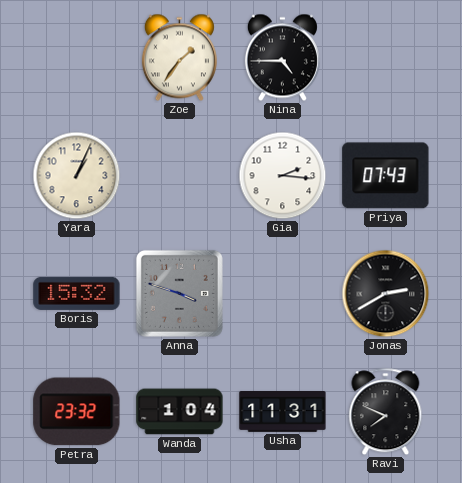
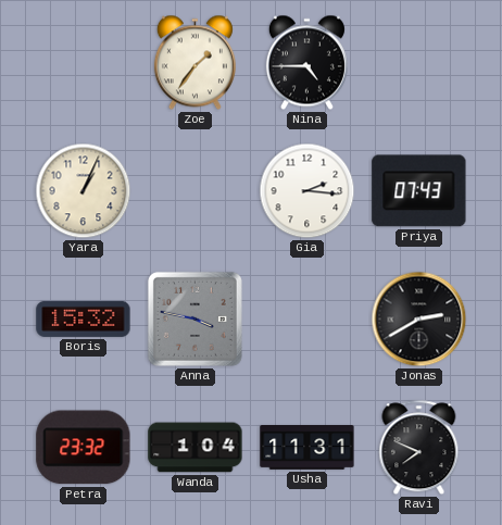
Anna: 3:48 -> 3:47
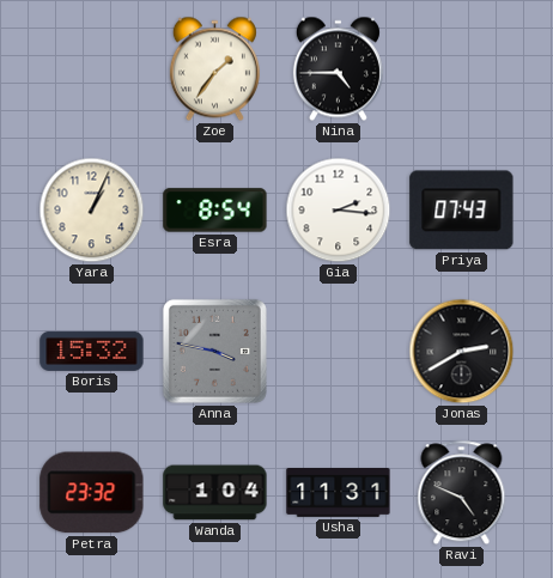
Esra: none -> 8:54
Ravi: 7:49 -> 4:49
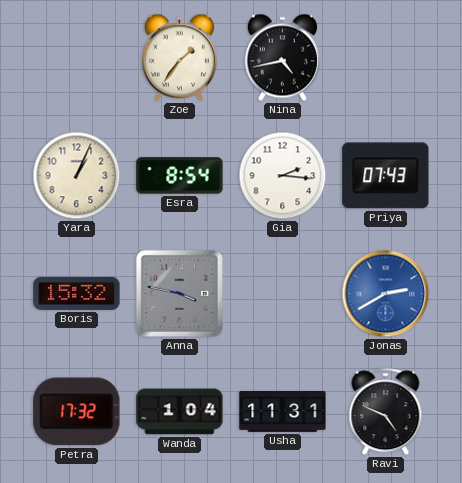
Nina: 4:45 -> 4:43
Jonas dial: black -> blue
Petra: 23:32 -> 17:32
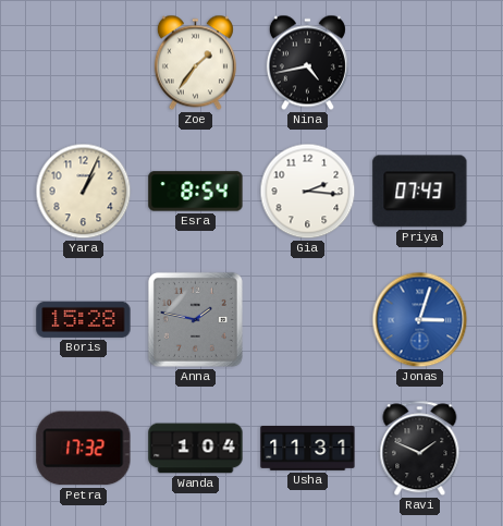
Boris: 15:32 -> 15:28
Anna: 3:47 -> 1:47
Jonas: 2:40 -> 3:03
Ravi: 4:49 -> 1:49
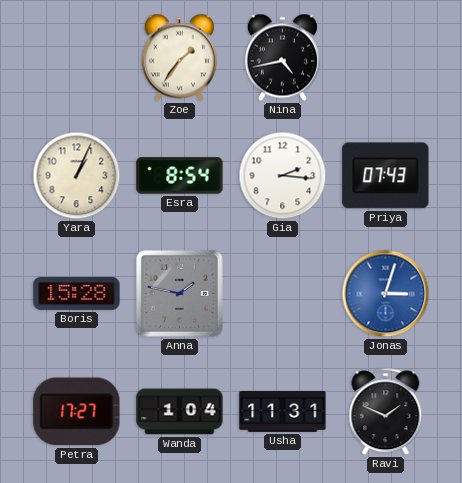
Petra: 17:32 -> 17:27
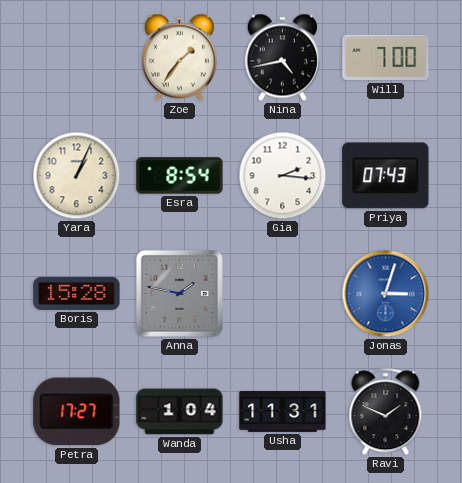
Will: none -> 7:00
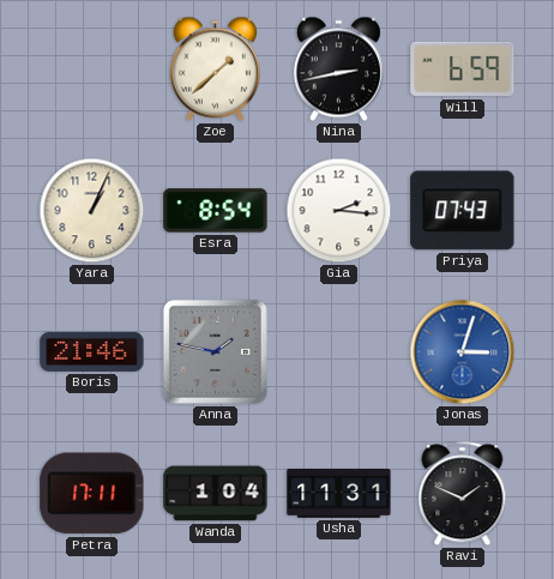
Zoe: 1:36 -> 1:38
Nina: 4:43 -> 2:43
Will: 7:00 -> 6:59
Boris: 15:28 -> 21:46
Petra: 17:27 -> 17:11
